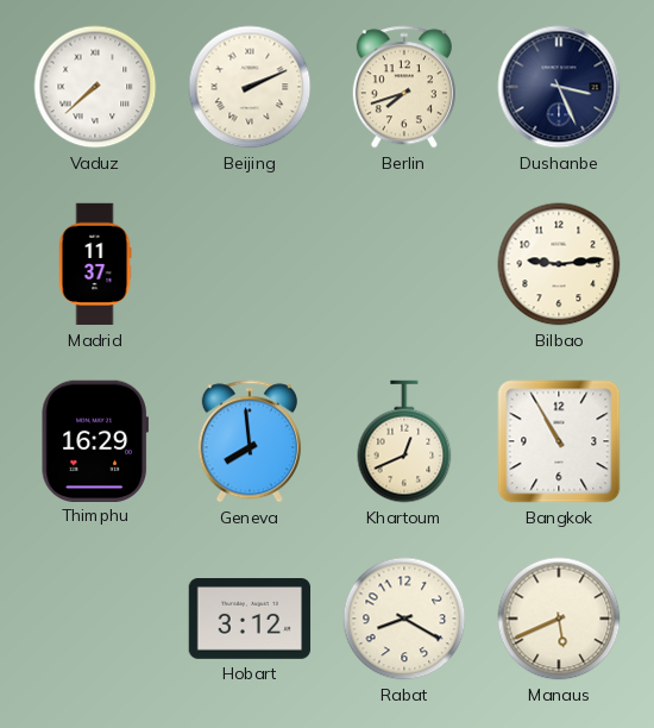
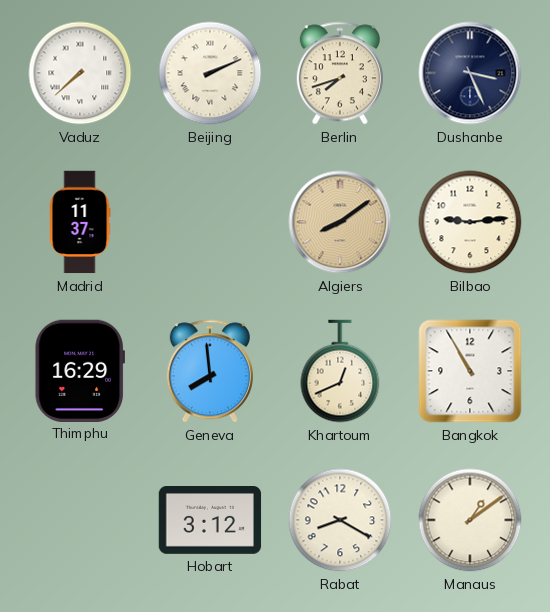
Algiers: none -> 8:09
Manaus: 5:41 -> 1:09
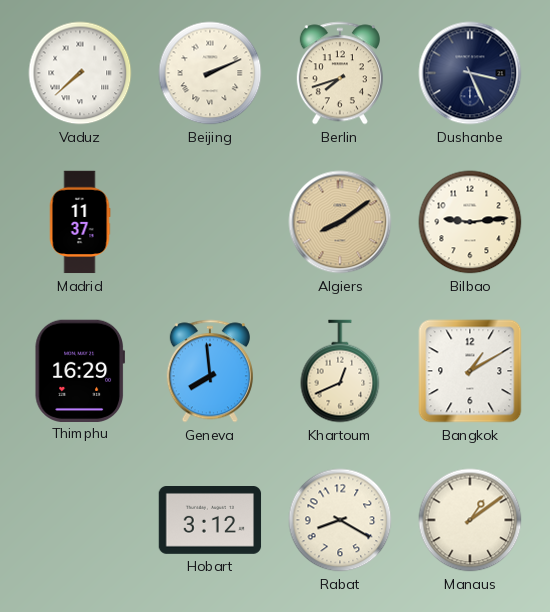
Bangkok: 10:55 -> 1:10
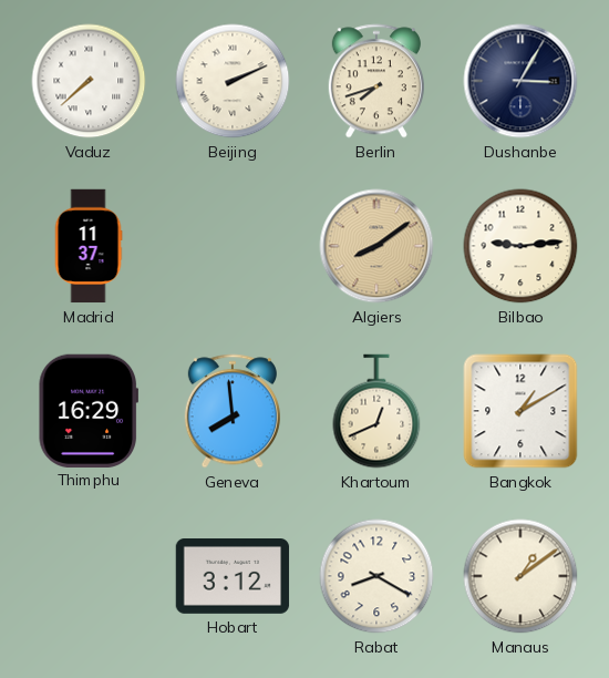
Dushanbe: 3:26 -> 3:05
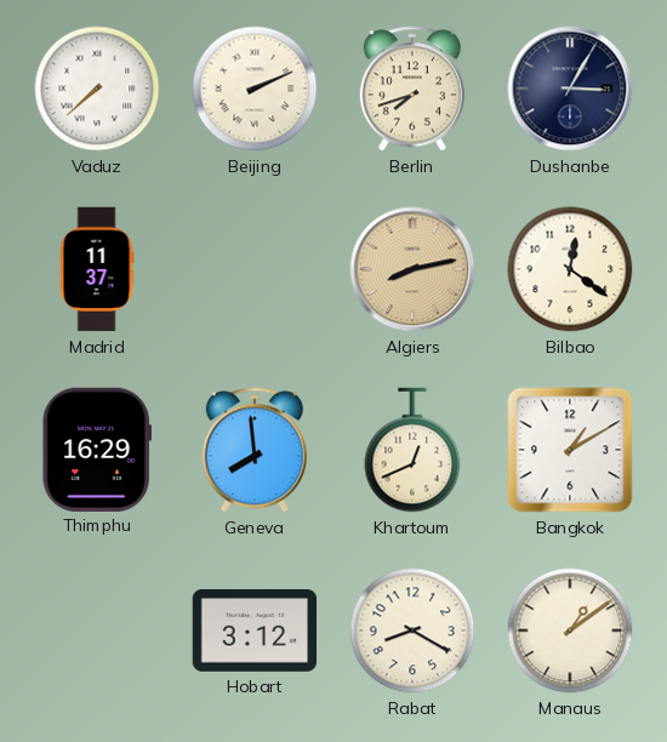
Algiers: 8:09 -> 8:13
Bilbao: 9:14 -> 12:21
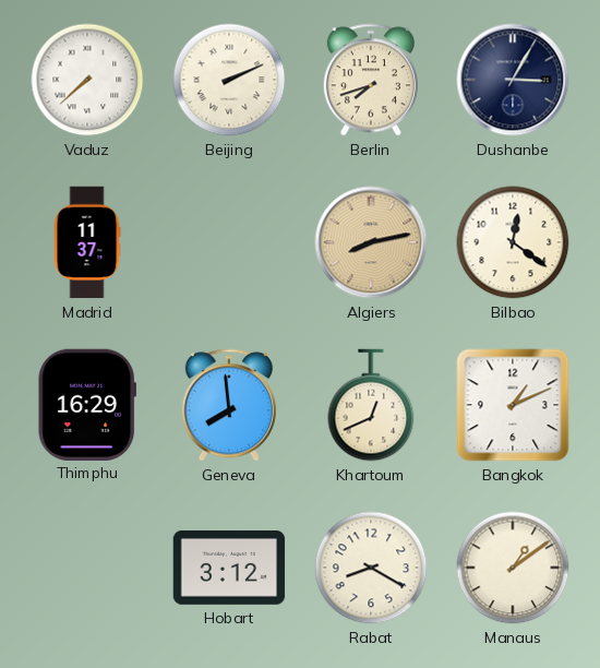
Bangkok: 1:10 -> 1:11
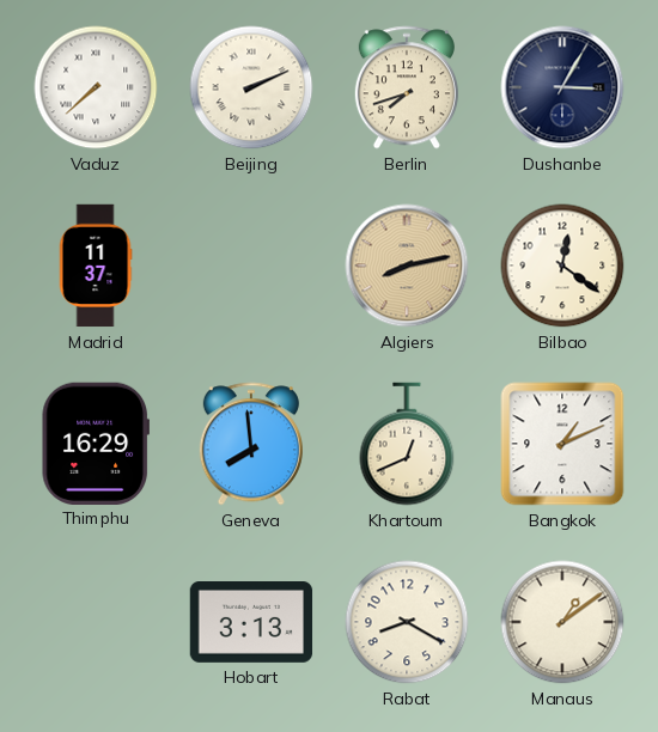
Hobart: 3:12 -> 3:13
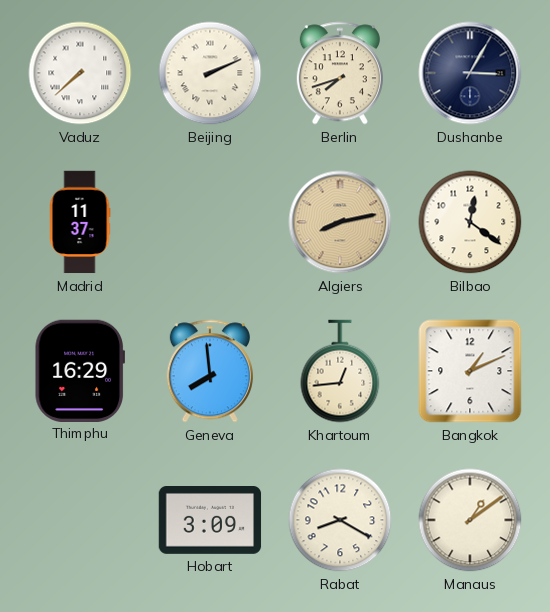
Khartoum: 12:41 -> 12:44
Hobart: 3:13 -> 3:09
